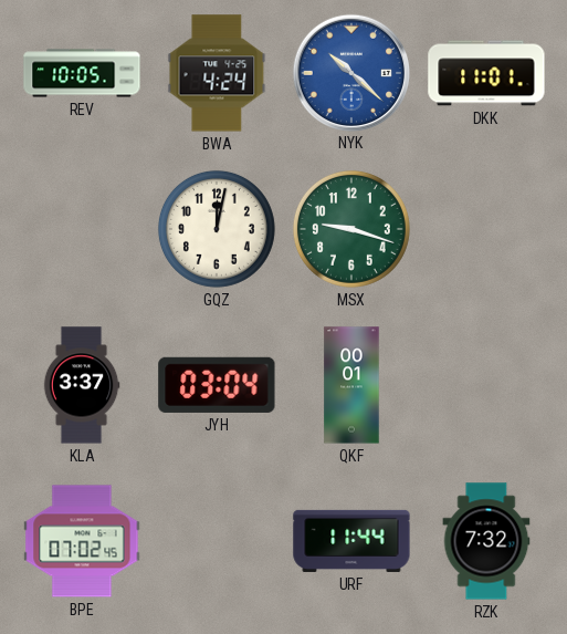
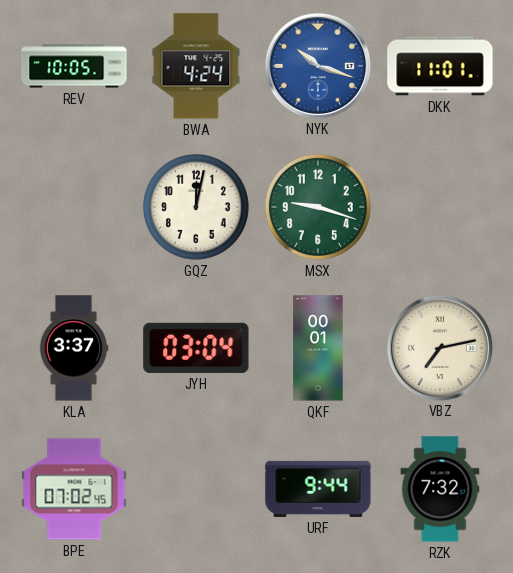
NYK: 10:22 -> 10:18
VBZ: none -> 7:13
URF: 11:44 -> 9:44
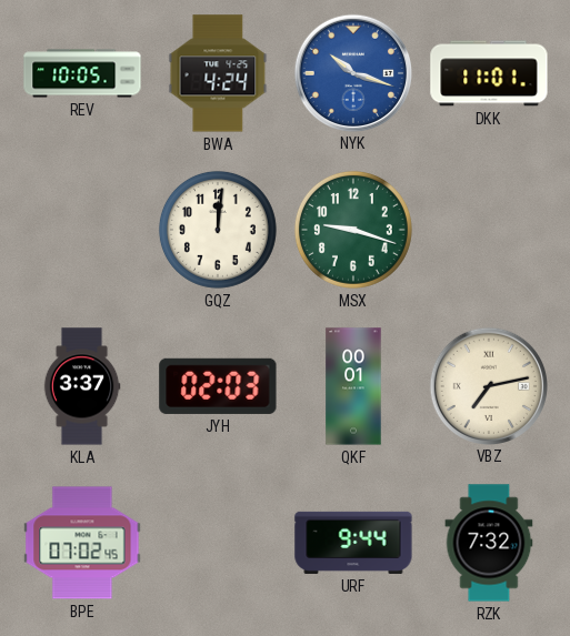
GQZ: 12:02 -> 12:01
JYH: 03:04 -> 02:03
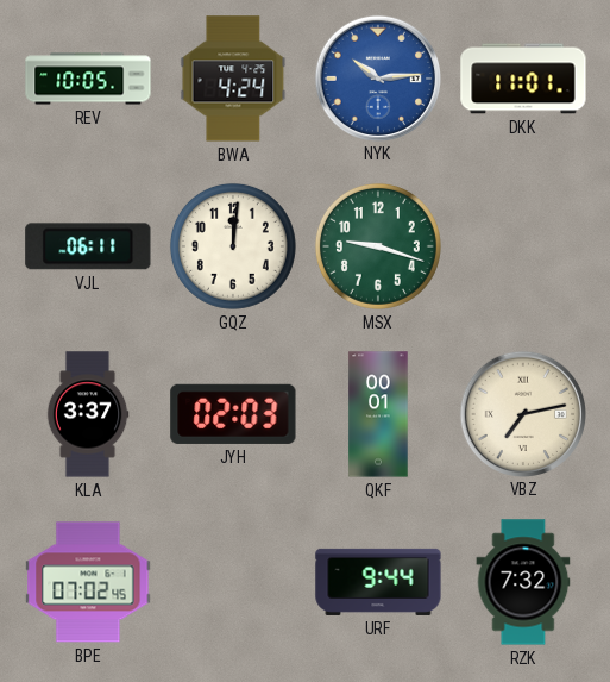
NYK: 10:18 -> 10:14
VJL: none -> 06:11
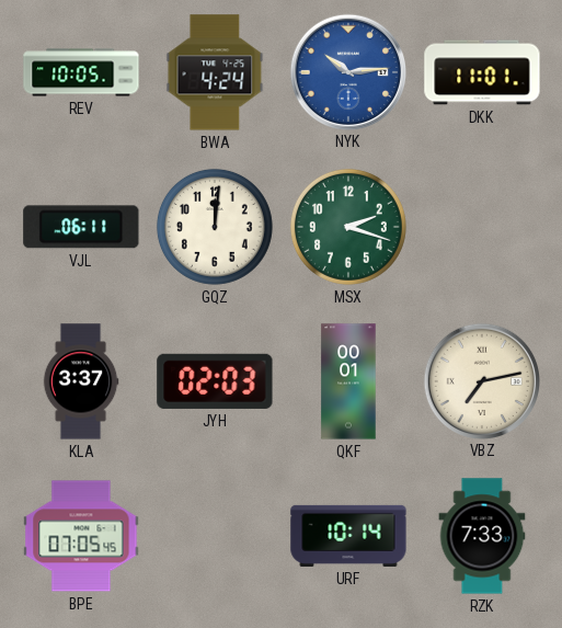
MSX: 9:18 -> 2:18
BPE: 07:02 -> 07:05
URF: 9:44 -> 10:14
RZK: 7:32 -> 7:33
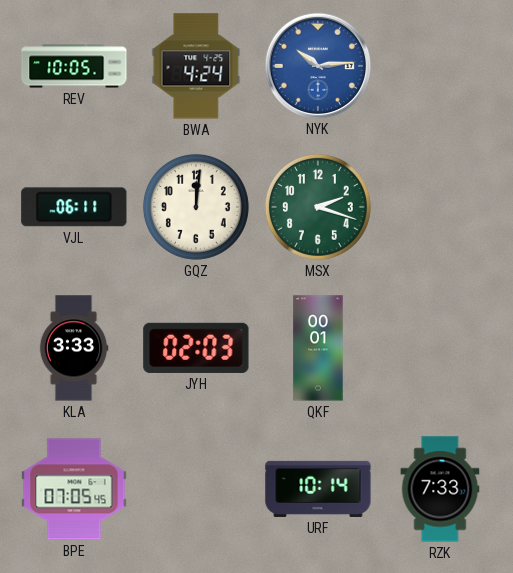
DKK: 11:01 -> none
KLA: 3:37 -> 3:33
VBZ: 7:13 -> none
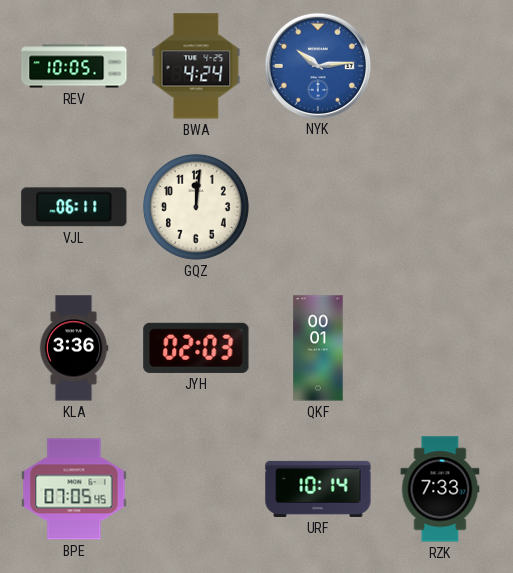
MSX: 2:18 -> none
KLA: 3:33 -> 3:36
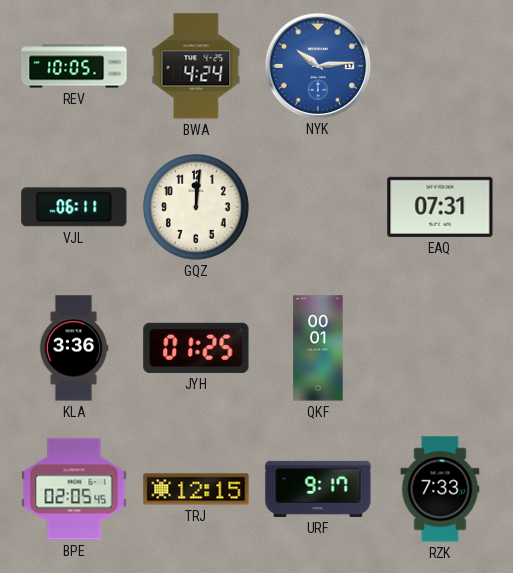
EAQ: none -> 07:31
JYH: 02:03 -> 01:25
BPE: 07:05 -> 02:05
TRJ: none -> 12:15
URF: 10:14 -> 9:17
